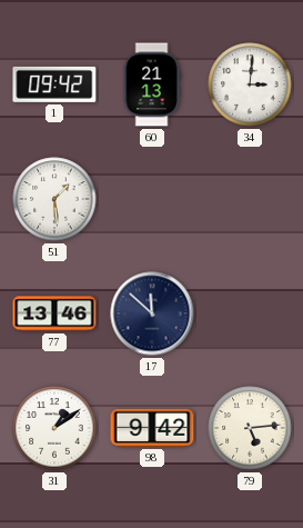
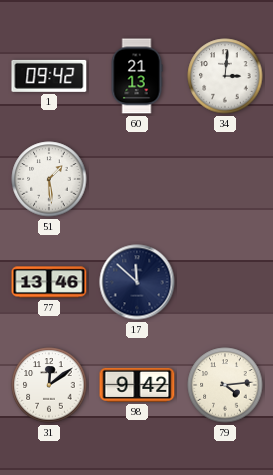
31: 1:09 -> 12:09
79: 5:14 -> 4:14
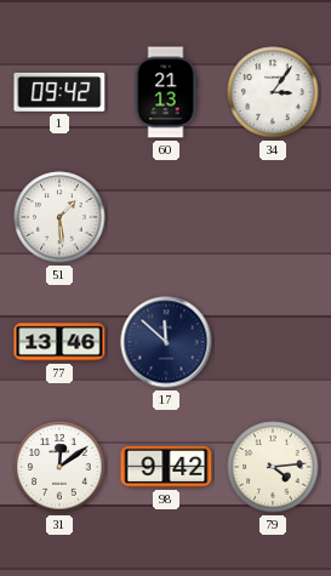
34: 3:01 -> 3:06
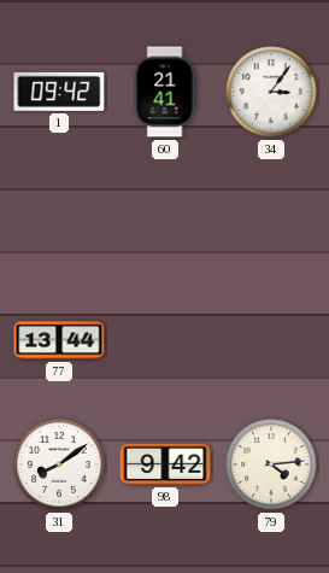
60: 21:13 -> 21:41
51: 1:29 -> none
77: 13:46 -> 13:44
17: 11:52 -> none
31: 12:09 -> 8:09
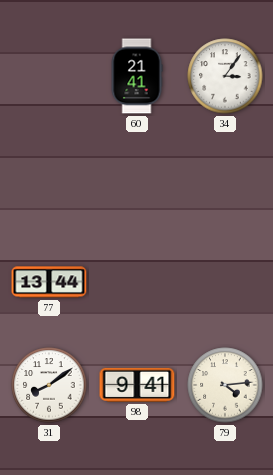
1: 09:42 -> none
98: 9:42 -> 9:41
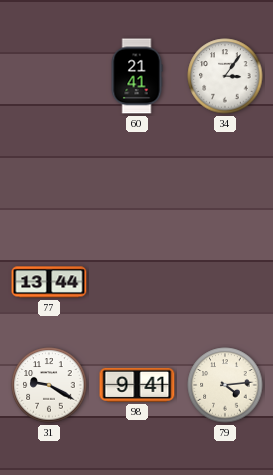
31: 8:09 -> 9:20
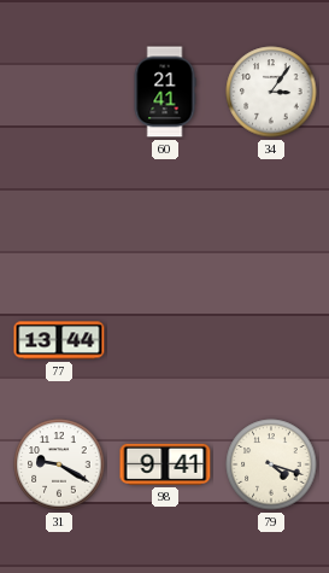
79: 4:14 -> 4:18
